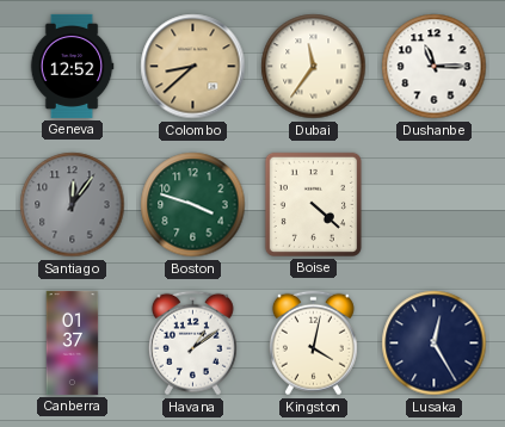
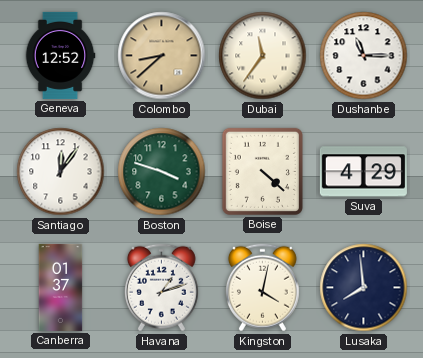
Santiago dial: grey -> white
Suva: none -> 4:29
Havana: 1:09 -> 1:12
Lusaka: 12:25 -> 7:59
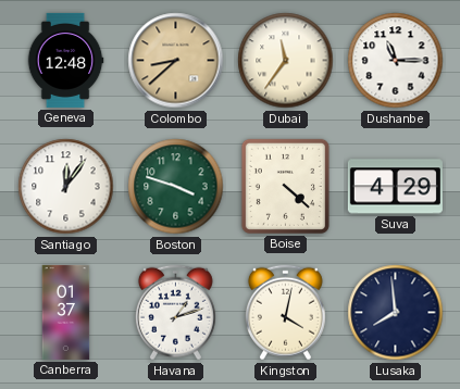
Geneva: 12:52 -> 12:48
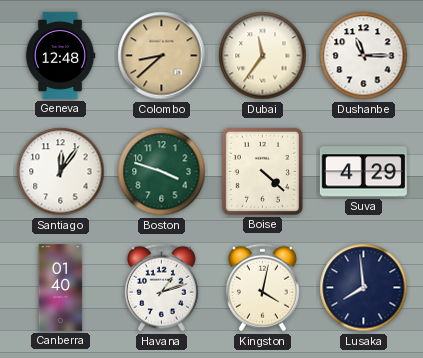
Canberra: 01:37 -> 01:40
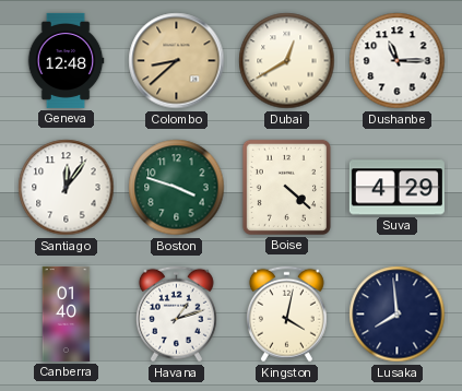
Dubai: 11:36 -> 12:40
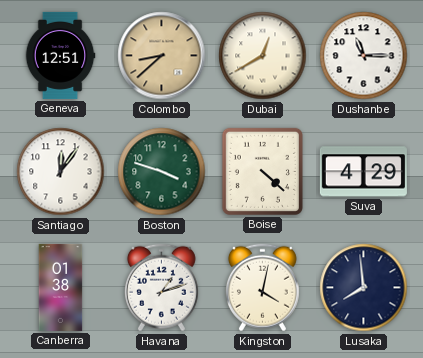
Geneva: 12:48 -> 12:51
Canberra: 01:40 -> 01:38
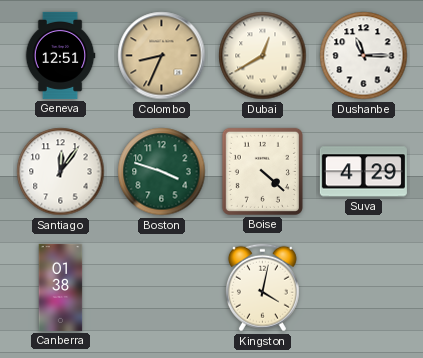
Colombo: 8:38 -> 8:34
Havana: 1:12 -> none
Lusaka: 7:59 -> none
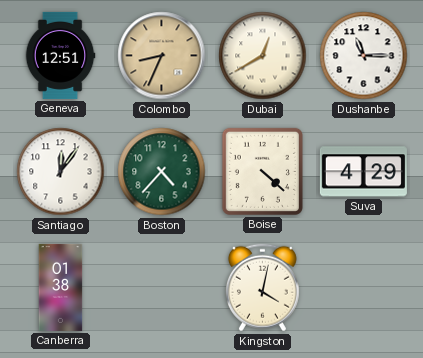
Boston: 3:48 -> 4:37
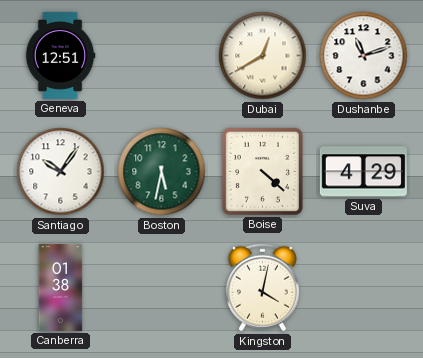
Colombo: 8:34 -> none
Dushanbe: 11:15 -> 11:12
Santiago: 12:06 -> 10:06
Boston: 4:37 -> 5:32
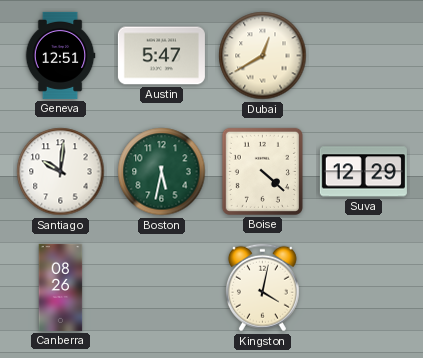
Austin: none -> 5:47
Dushanbe: 11:12 -> none
Santiago: 10:06 -> 10:01
Suva: 4:29 -> 12:29
Canberra: 01:38 -> 08:26
